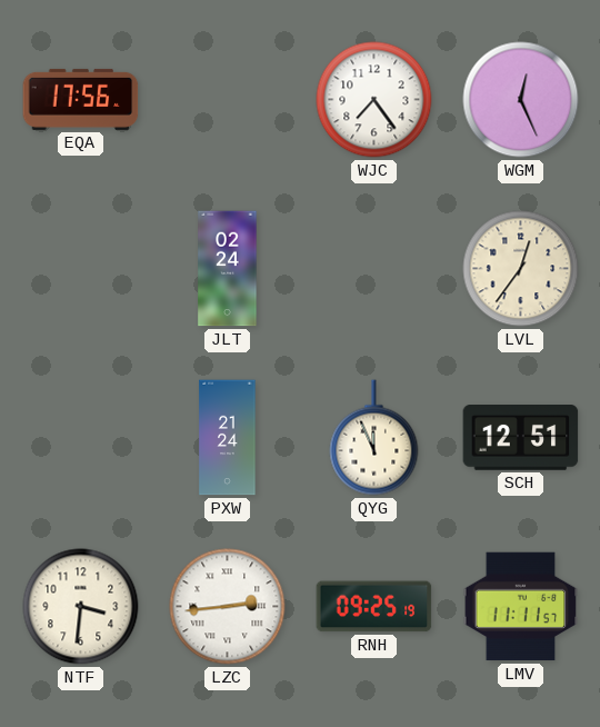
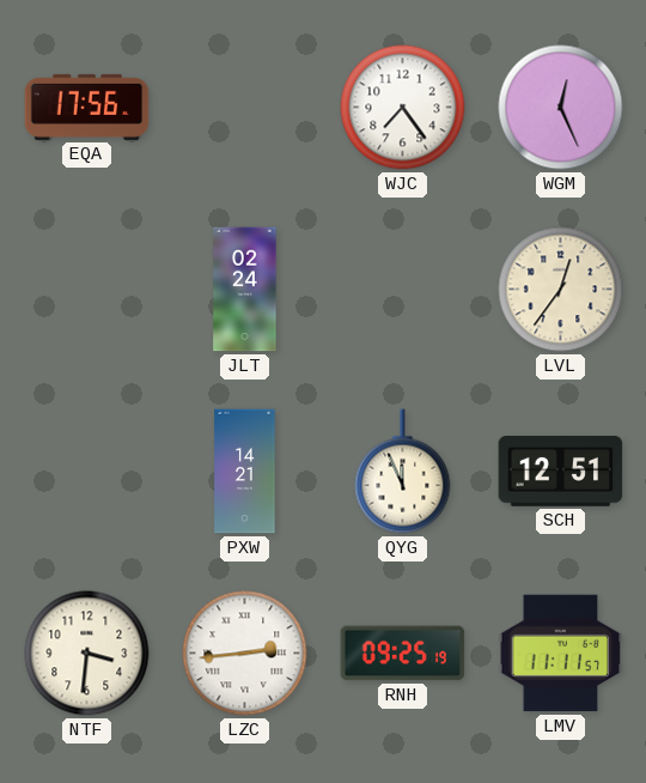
PXW: 21:24 -> 14:21
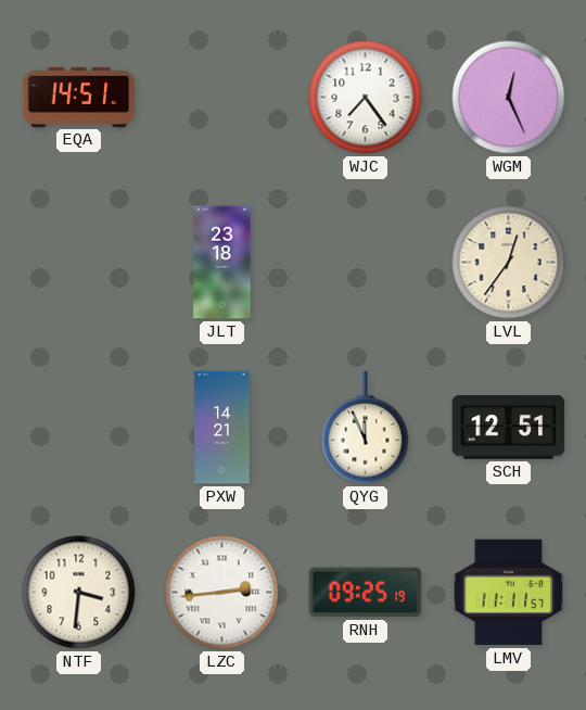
EQA: 17:56 -> 14:51
JLT: 02:24 -> 23:18
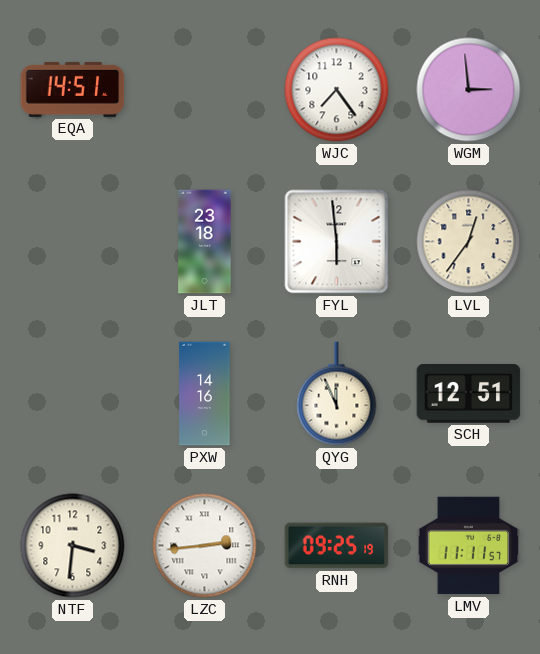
WGM: 12:26 -> 2:59
FYL: none -> 5:59
PXW: 14:21 -> 14:16
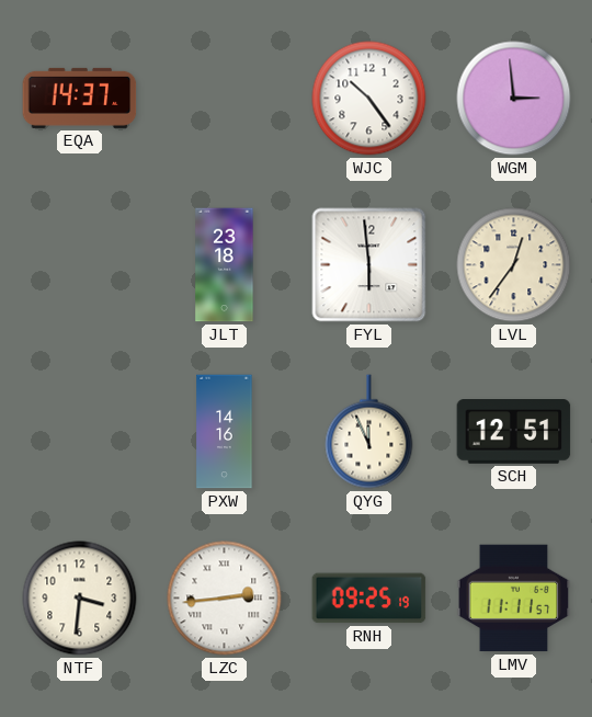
EQA: 14:51 -> 14:37
WJC: 7:24 -> 10:24
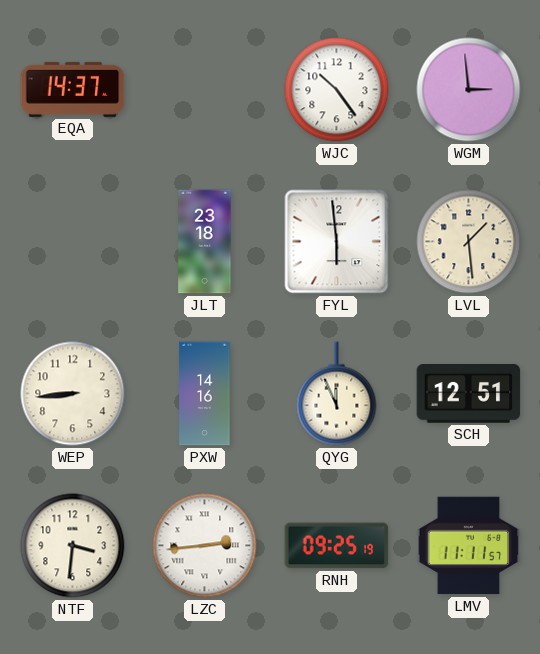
LVL: 12:36 -> 1:29
WEP: none -> 8:44
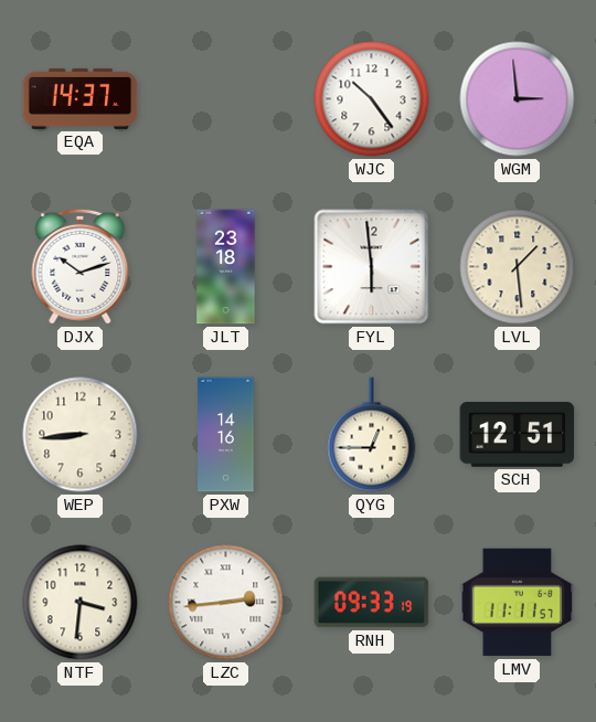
DJX: none -> 10:12
QYG: 11:56 -> 12:45
RNH: 09:25 -> 09:33
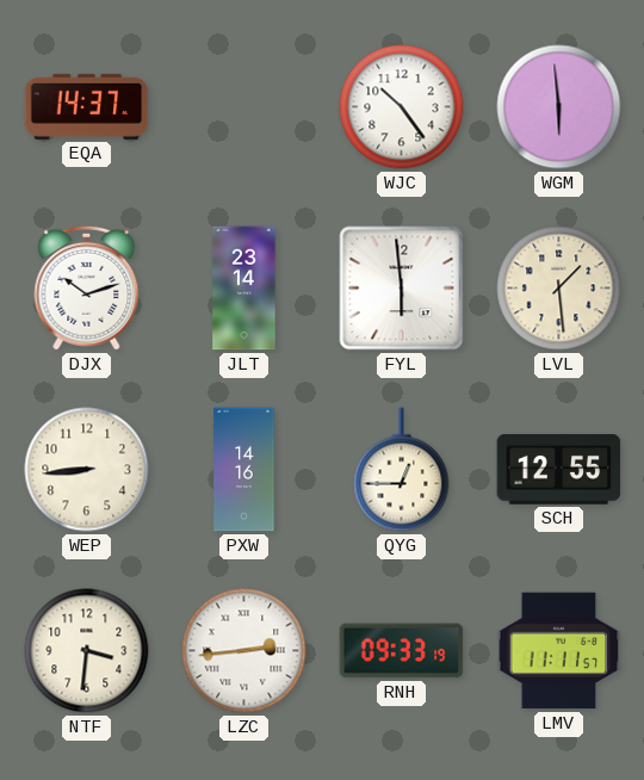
WGM: 2:59 -> 5:59
JLT: 23:18 -> 23:14
SCH: 12:51 -> 12:55
